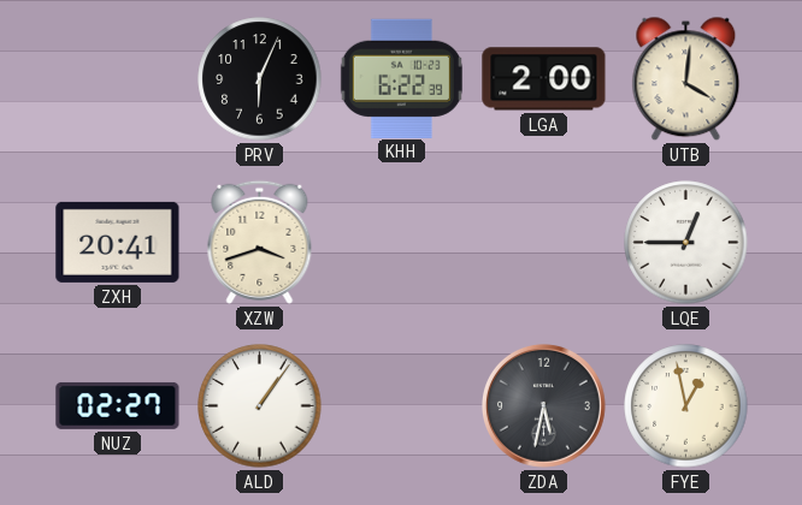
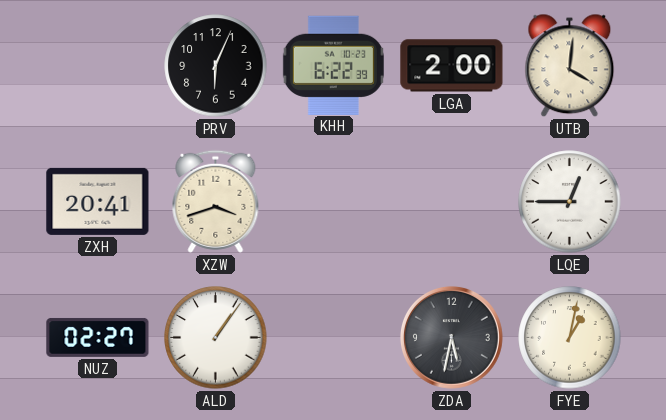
FYE: 12:58 -> 1:02
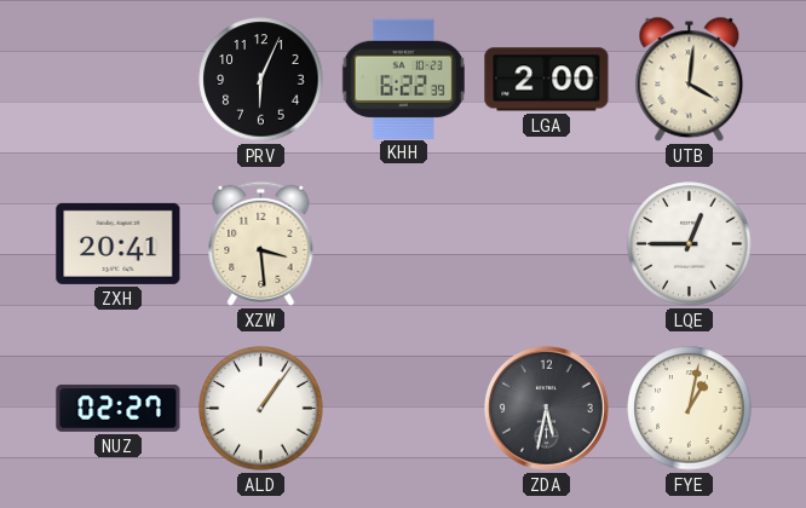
XZW: 3:42 -> 3:29
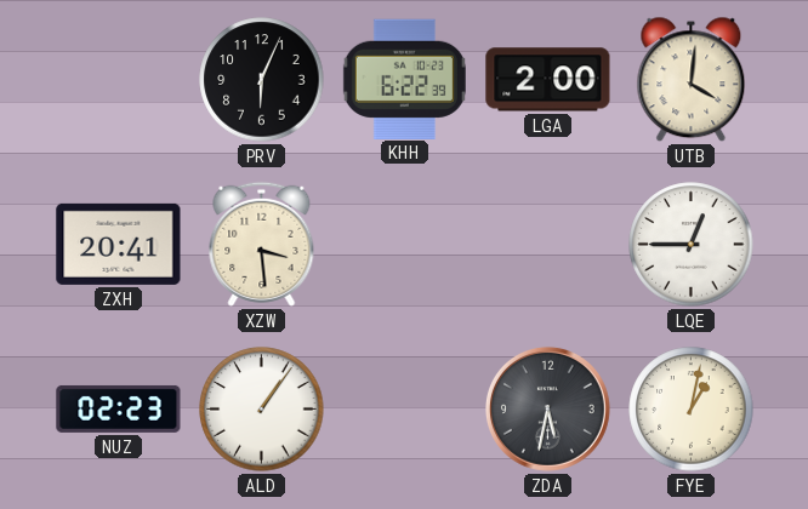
NUZ: 02:27 -> 02:23
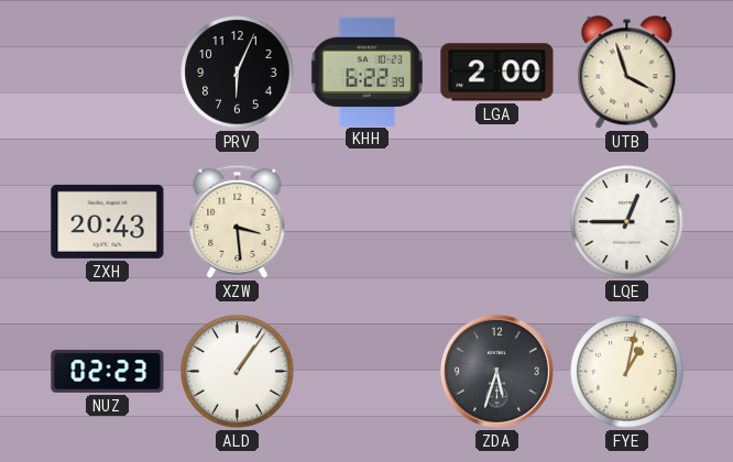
UTB: 4:01 -> 3:57
ZXH: 20:41 -> 20:43
ZDA: 5:32 -> 5:33
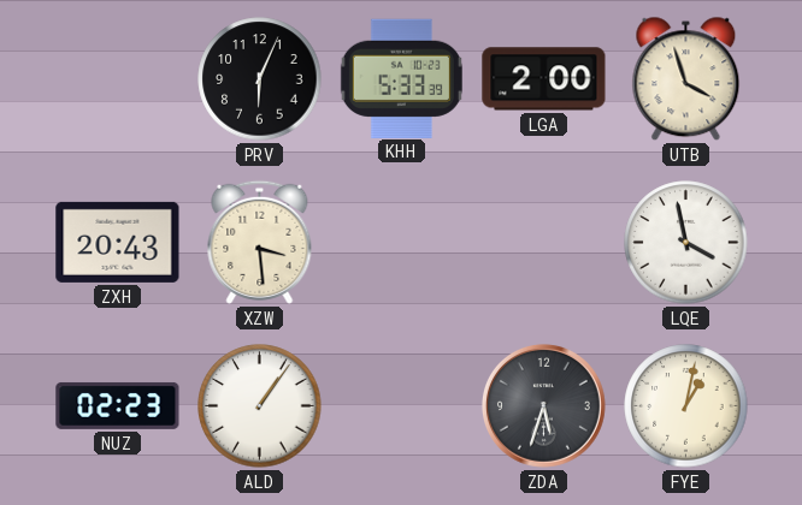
KHH: 6:22 -> 5:33
LQE: 12:45 -> 3:58
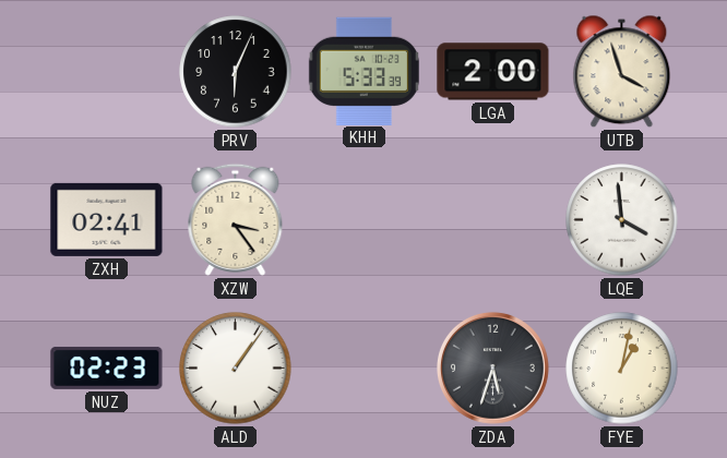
ZXH: 20:43 -> 02:41
XZW: 3:29 -> 3:24
LQE: 3:58 -> 3:59
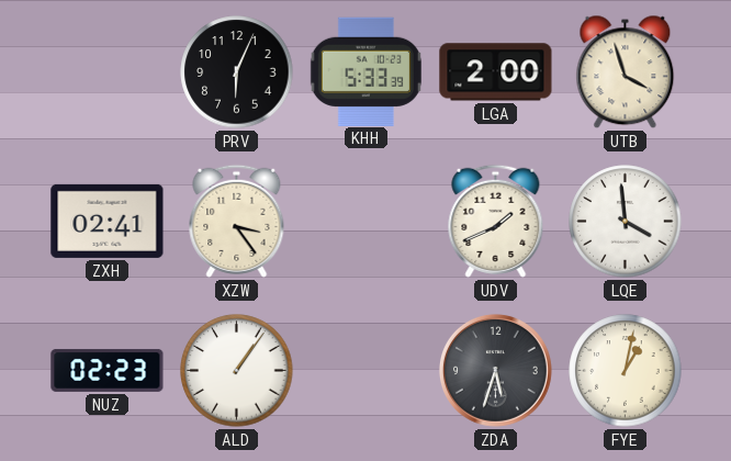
UDV: none -> 1:41
